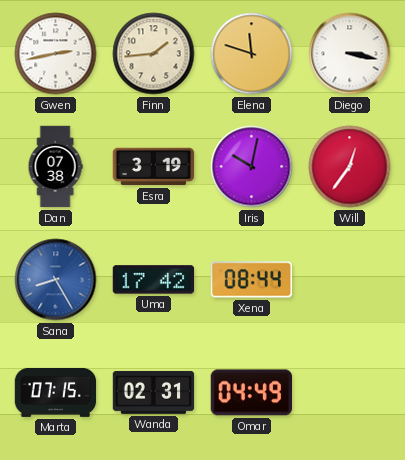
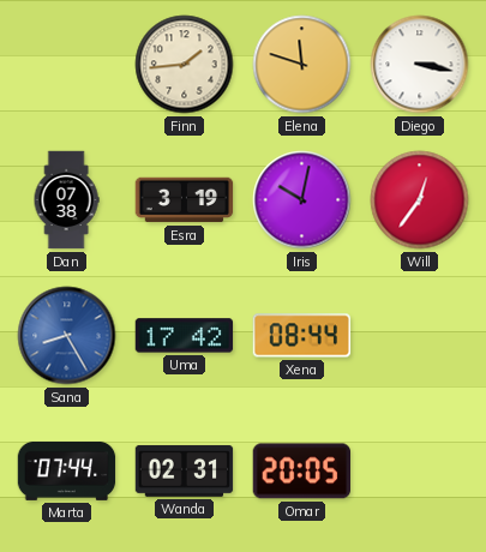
Gwen: 2:43 -> none
Marta: 07:15 -> 07:44
Omar: 04:49 -> 20:05
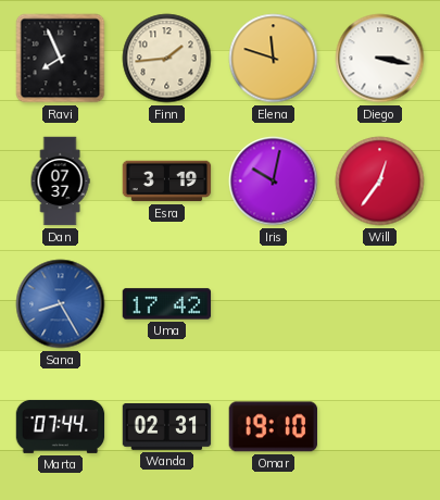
Ravi: none -> 7:56
Dan: 07:38 -> 07:37
Xena: 08:44 -> none
Omar: 20:05 -> 19:10
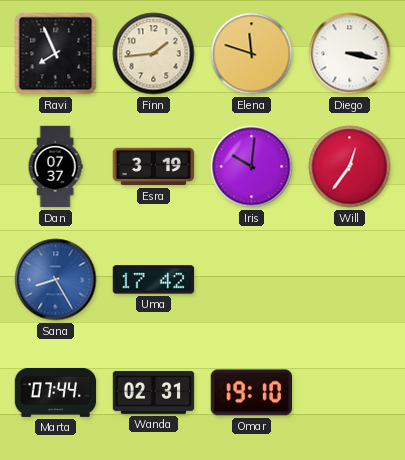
Iris: 10:02 -> 10:01
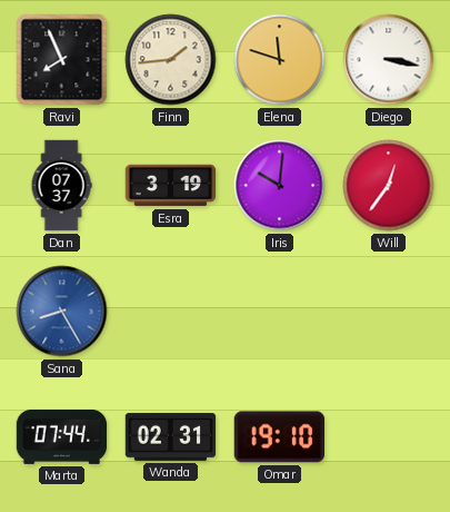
Uma: 17:42 -> none
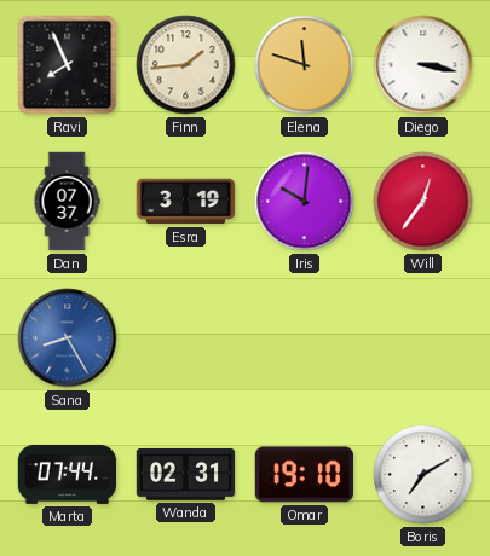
Boris: none -> 7:10
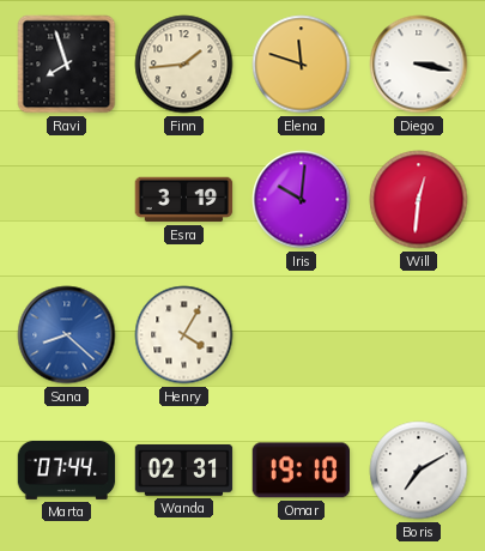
Ravi: 7:56 -> 7:57
Dan: 07:37 -> none
Will: 12:36 -> 12:31
Sana: 8:25 -> 8:22
Henry: none -> 4:05
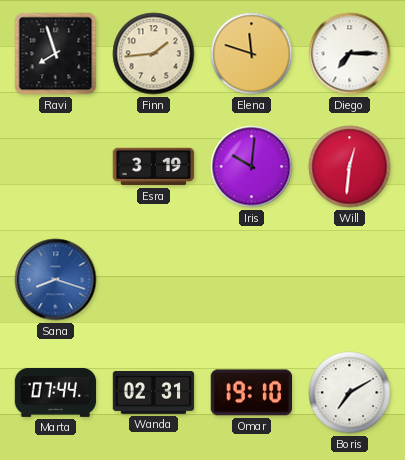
Diego: 3:17 -> 7:15
Sana: 8:22 -> 8:18
Henry: 4:05 -> none
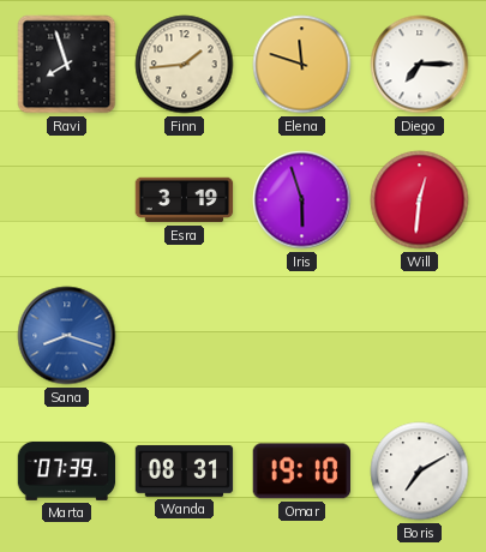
Iris: 10:01 -> 5:57
Marta: 07:44 -> 07:39
Wanda: 02:31 -> 08:31
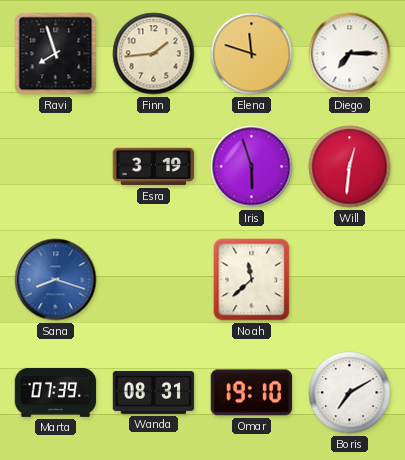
Noah: none -> 11:38
